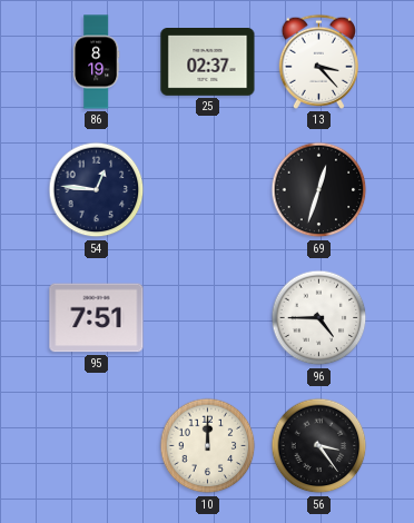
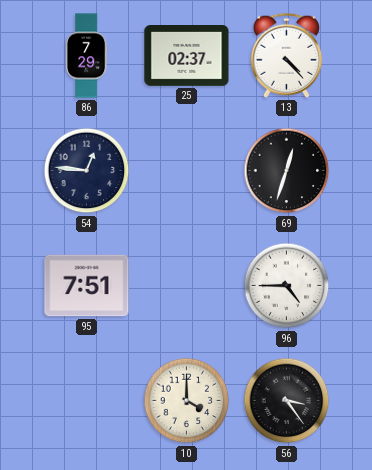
86: 8:19 -> 7:29
13: 3:23 -> 4:23
10: 12:00 -> 4:00
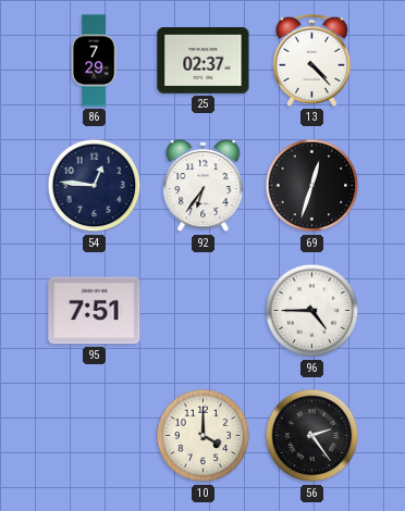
92: none -> 6:36
56: 3:24 -> 2:24
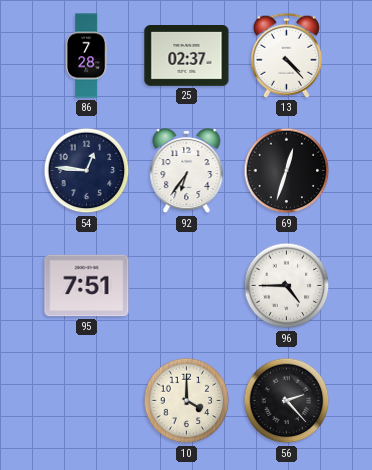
86: 7:29 -> 7:28
56: 2:24 -> 2:23
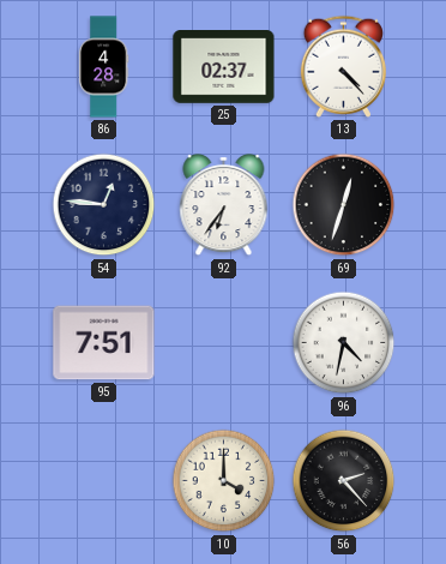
86: 7:28 -> 4:28
96: 4:45 -> 4:32
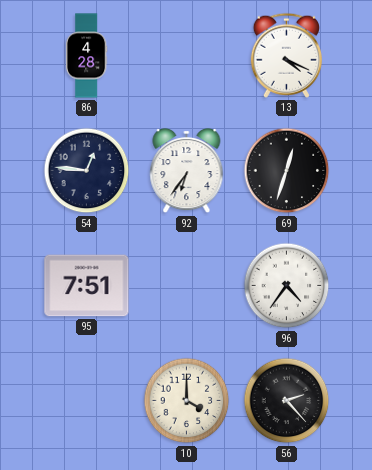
25: 02:37 -> none
13: 4:23 -> 4:19
96: 4:32 -> 4:36
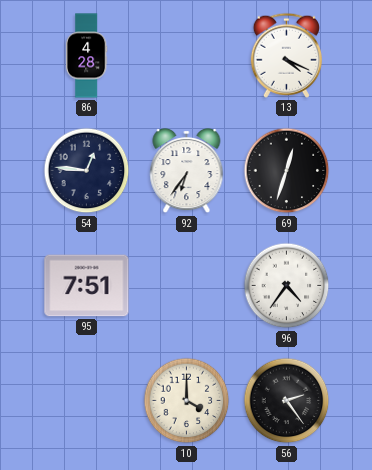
56: 2:23 -> 2:24
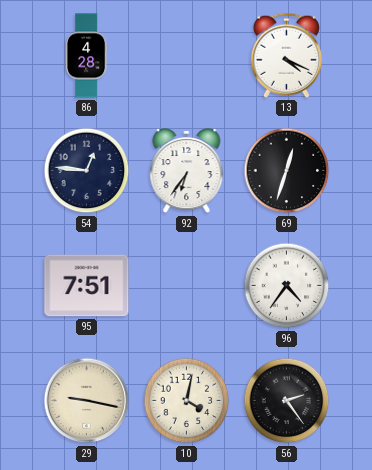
29: none -> 9:17
10: 4:00 -> 4:02
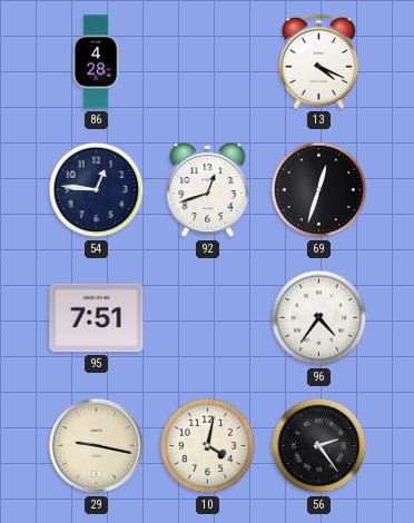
92: 6:36 -> 12:42
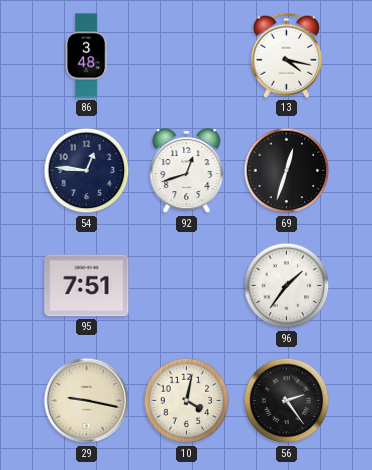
86: 4:28 -> 3:48
13: 4:19 -> 4:17
96: 4:36 -> 1:36
